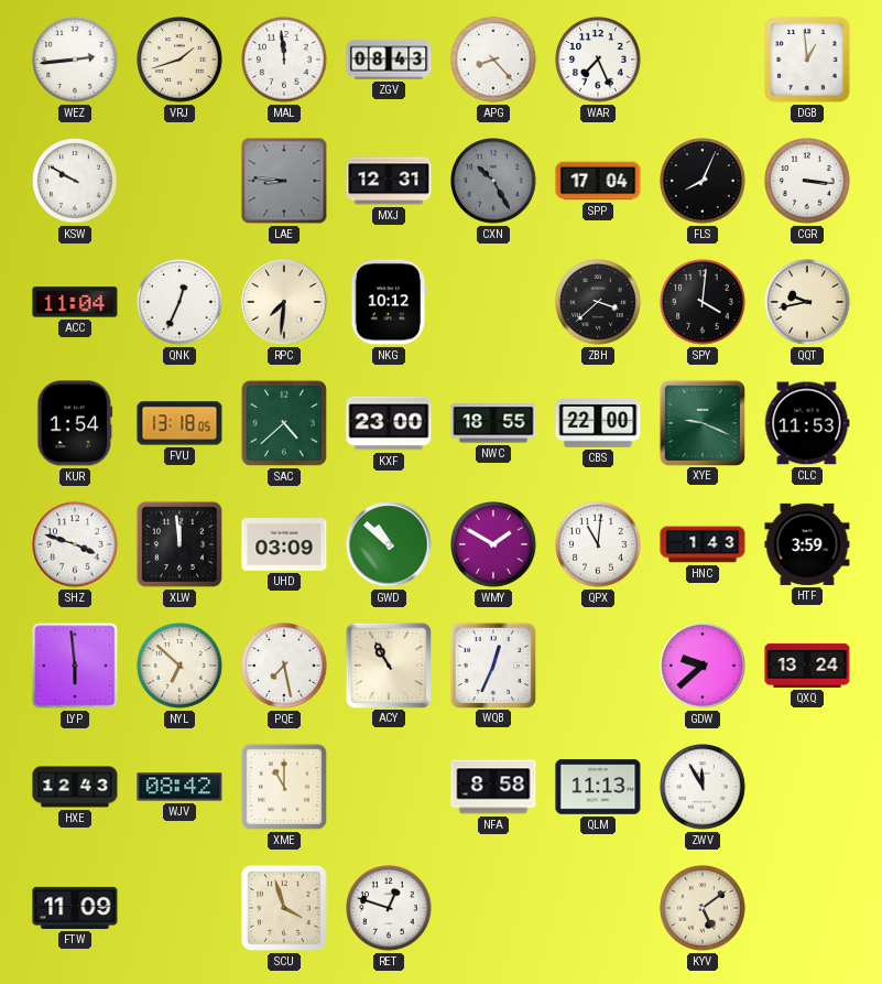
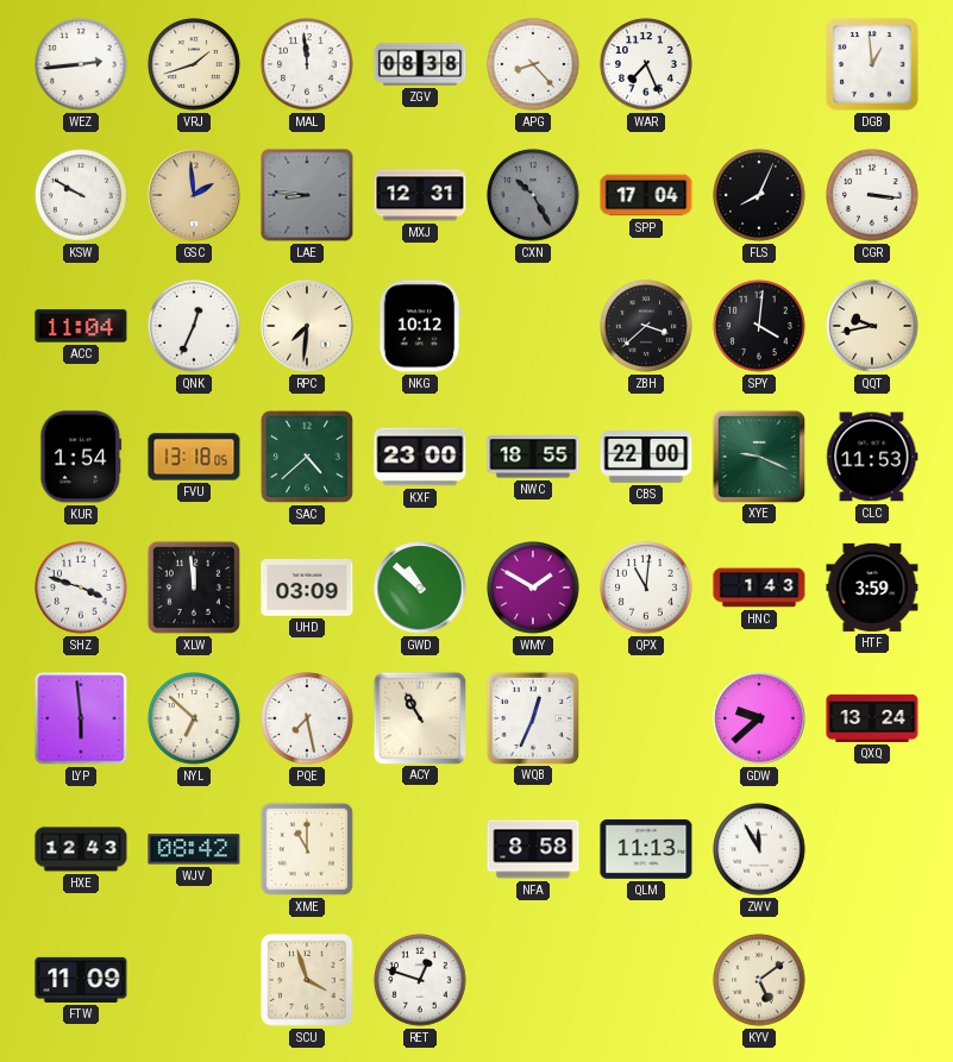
ZGV: 08:43 -> 08:38
GSC: none -> 1:59
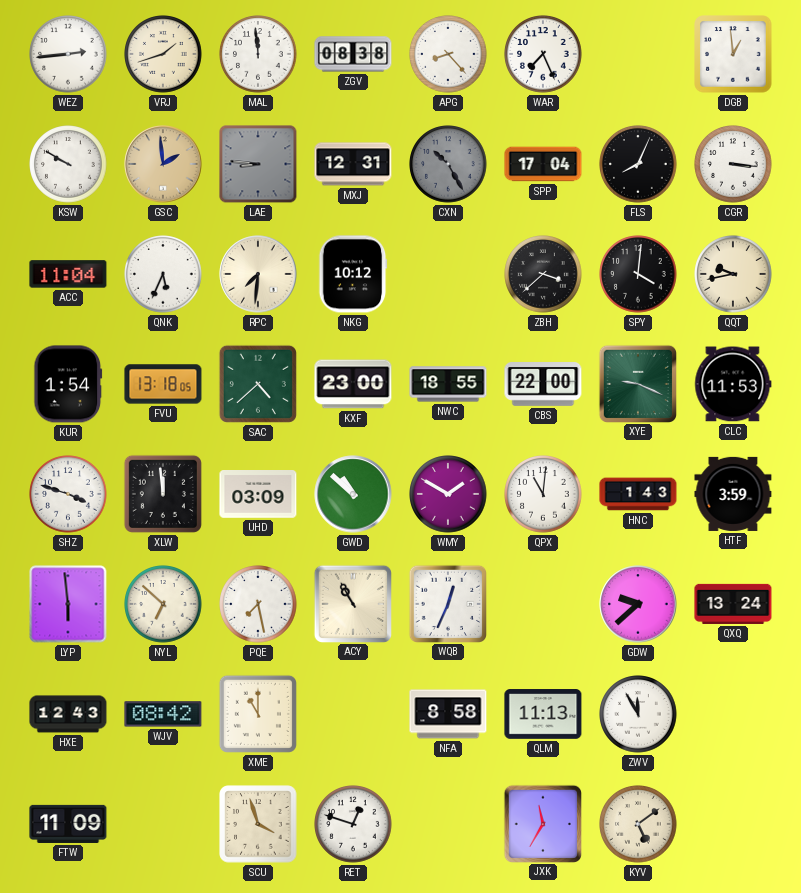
QNK: 12:34 -> 5:34
JXK: none -> 11:35
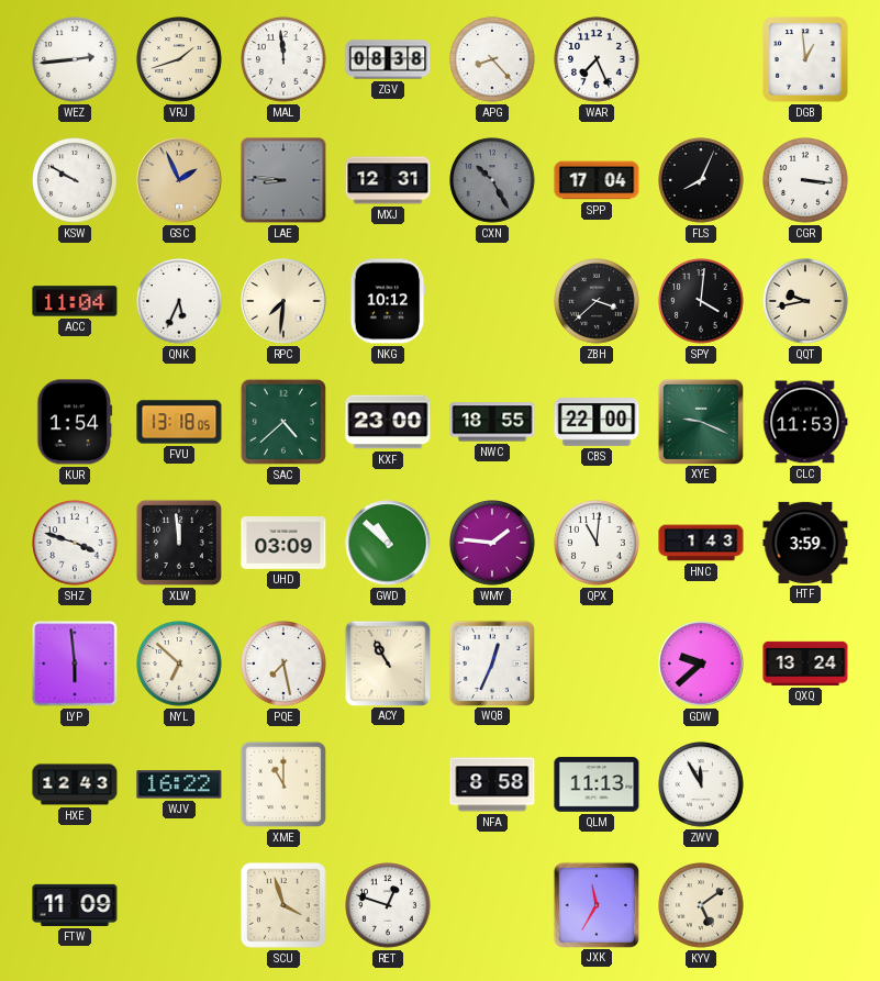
GSC: 1:59 -> 1:56
WMY: 1:50 -> 1:46
WJV: 08:42 -> 16:22
